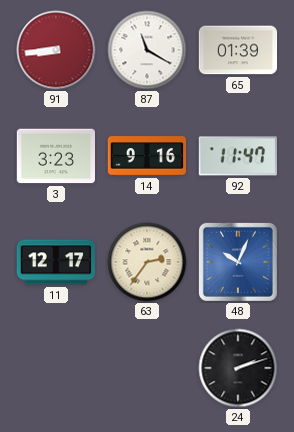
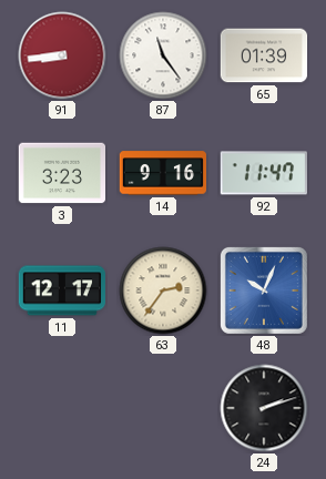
87: 11:20 -> 11:24
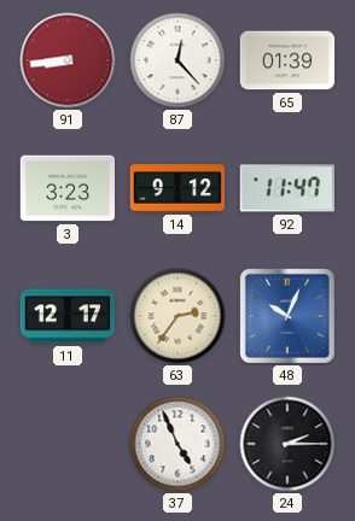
87: 11:24 -> 12:23
14: 9:16 -> 9:12
37: none -> 4:56
24: 2:12 -> 2:15
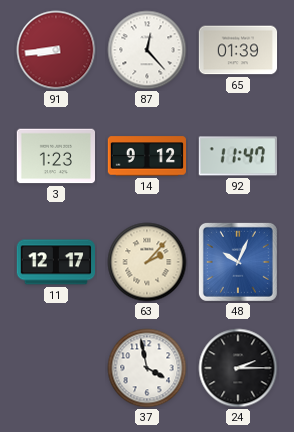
3: 3:23 -> 1:23
63: 2:36 -> 2:07
37: 4:56 -> 3:58
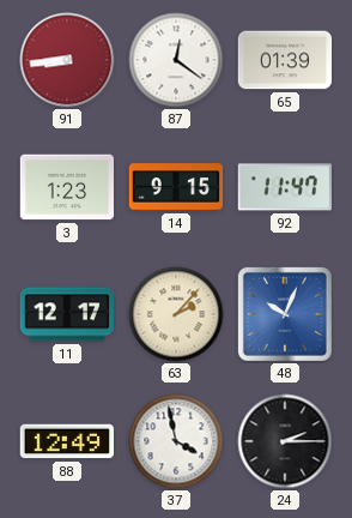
87: 12:23 -> 12:21
14: 9:12 -> 9:15
88: none -> 12:49
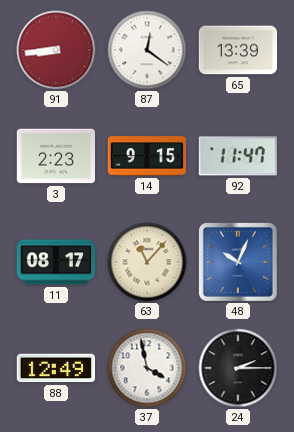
65: 01:39 -> 13:39
3: 1:23 -> 2:23
11: 12:17 -> 08:17
63: 2:07 -> 11:07
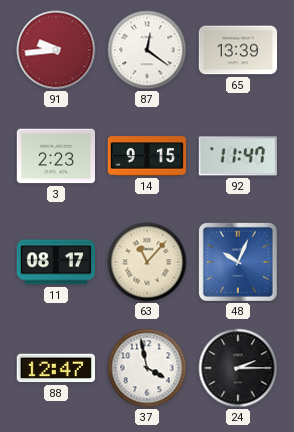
91: 8:44 -> 9:44
88: 12:49 -> 12:47
